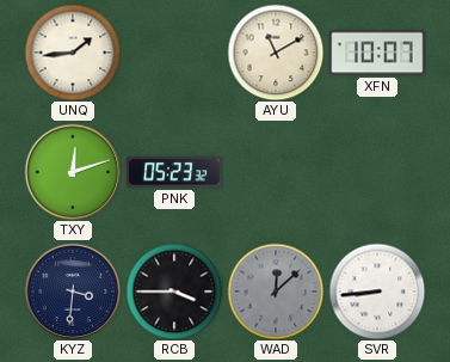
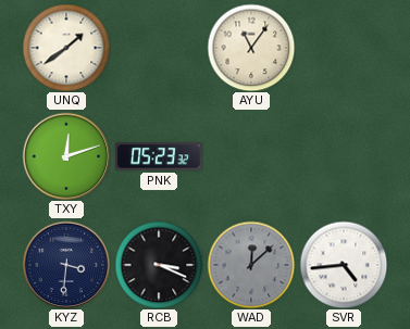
UNQ: 1:44 -> 1:39
AYU: 11:10 -> 11:06
XFN: 10:07 -> none
RCB: 3:45 -> 3:19
SVR: 8:44 -> 4:44
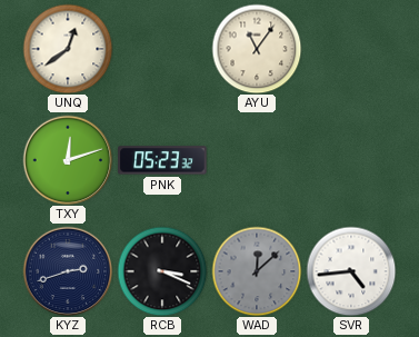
UNQ: 1:39 -> 12:39
KYZ: 3:31 -> 2:42
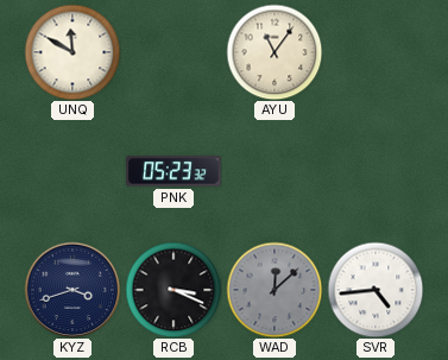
UNQ: 12:39 -> 11:50
TXY: 12:12 -> none
KYZ: 2:42 -> 3:42
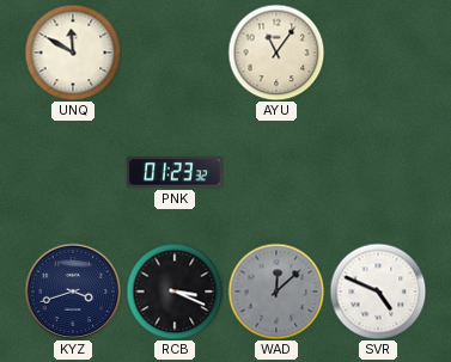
PNK: 05:23 -> 01:23
SVR: 4:44 -> 4:49
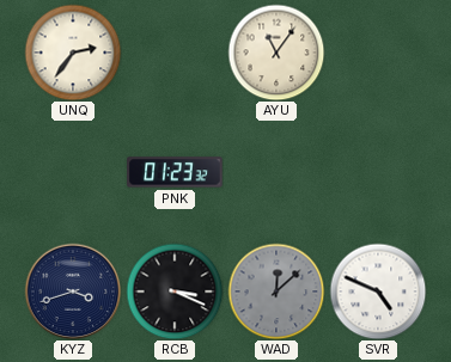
UNQ: 11:50 -> 2:36
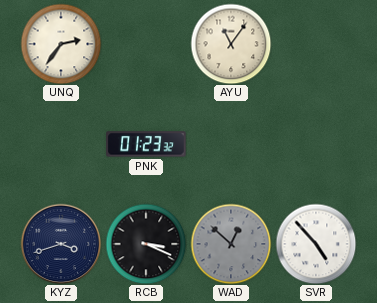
WAD: 12:08 -> 12:52
SVR: 4:49 -> 4:53
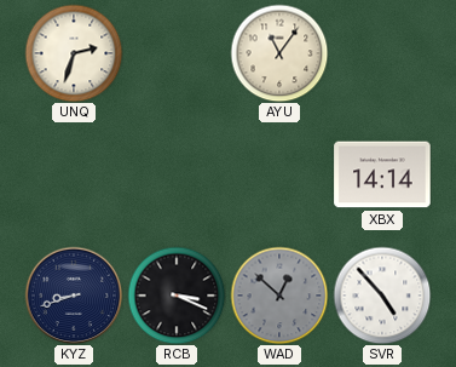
UNQ: 2:36 -> 2:33
PNK: 01:23 -> none
XBX: none -> 14:14
KYZ: 3:42 -> 8:42
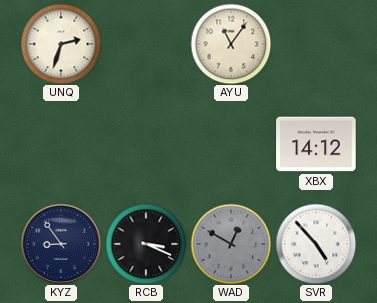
XBX: 14:14 -> 14:12
KYZ: 8:42 -> 8:54
WAD: 12:52 -> 12:50
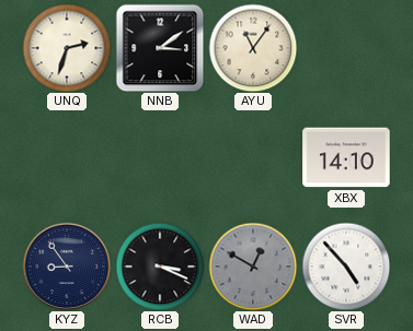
NNB: none -> 3:09
XBX: 14:12 -> 14:10
